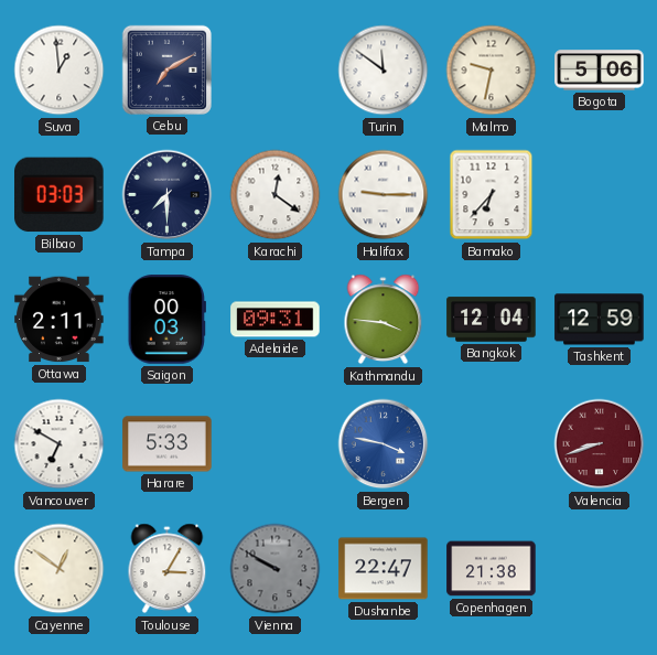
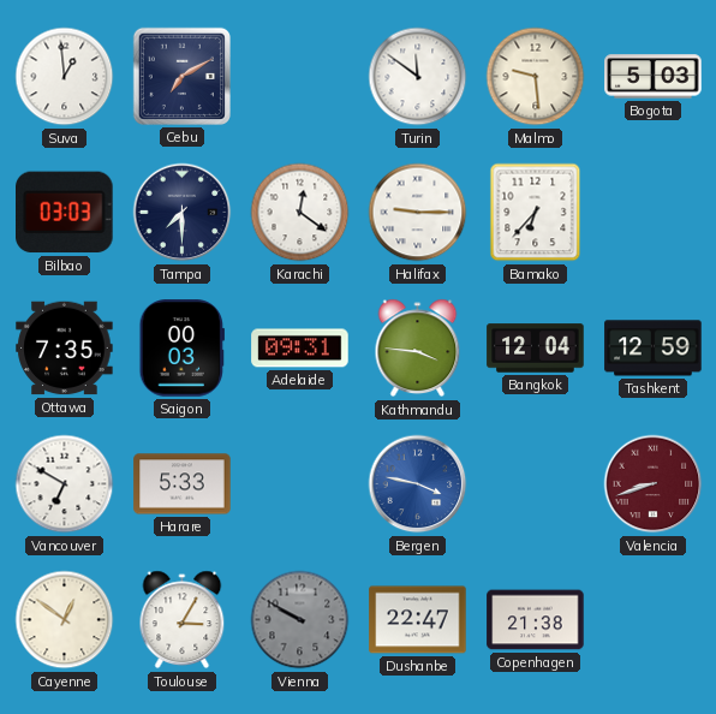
Malmo: 9:32 -> 9:29
Bogota: 5:06 -> 5:03
Ottawa: 2:11 -> 7:35
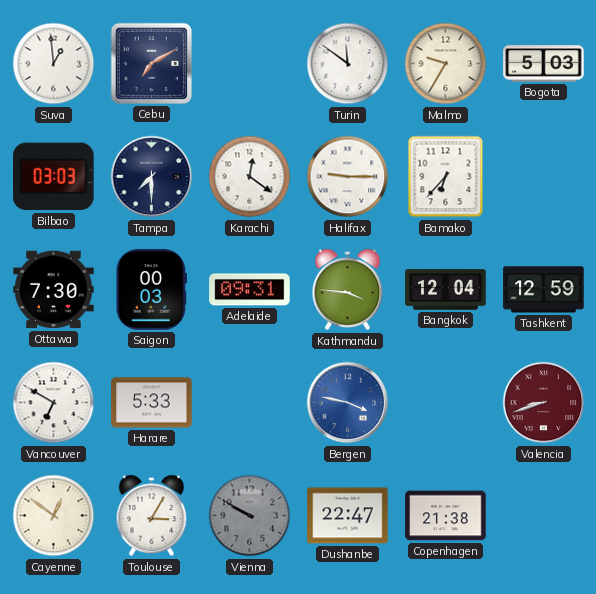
Malmo: 9:29 -> 9:35
Ottawa: 7:35 -> 7:30
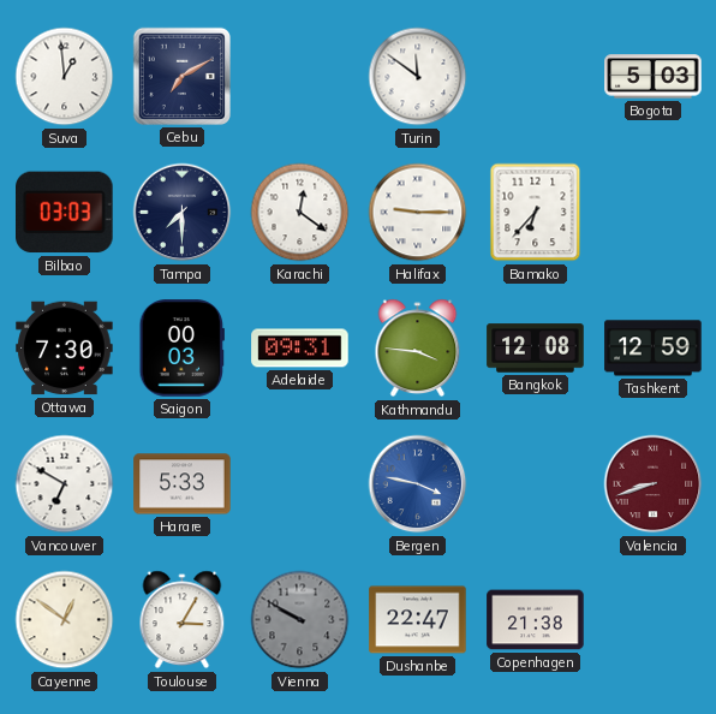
Malmo: 9:35 -> none
Bangkok: 12:04 -> 12:08
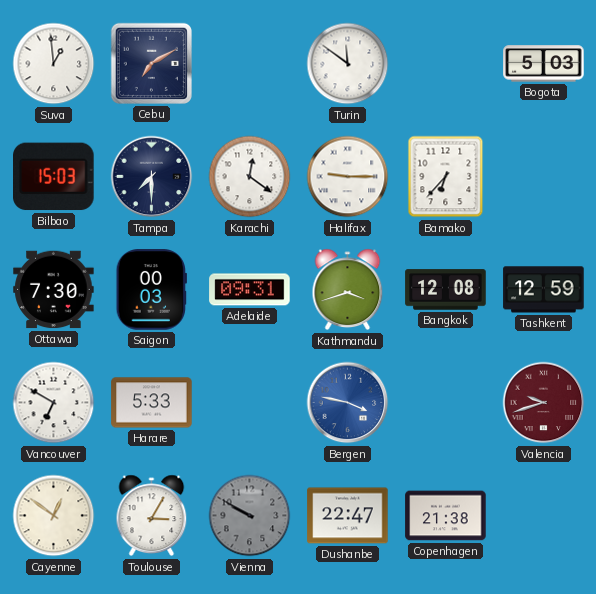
Bilbao: 03:03 -> 15:03
Kathmandu: 3:46 -> 3:42
Valencia: 8:42 -> 9:42
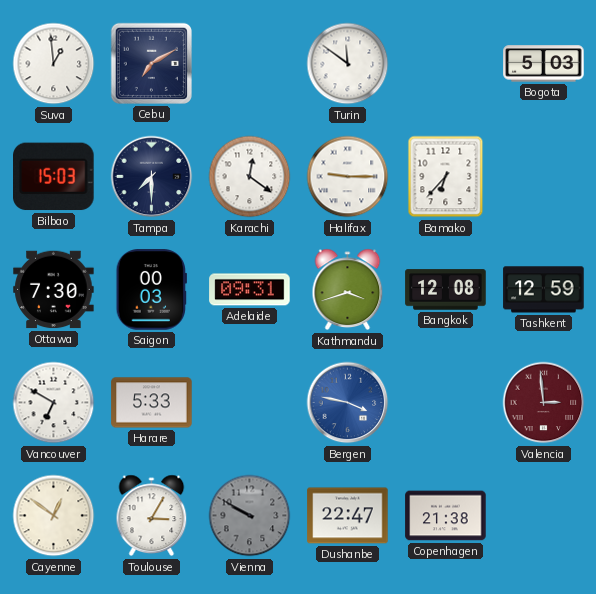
Valencia: 9:42 -> 2:59
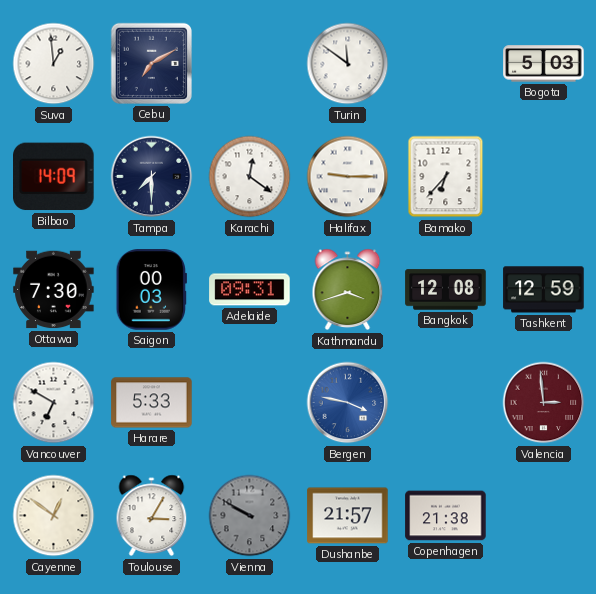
Bilbao: 15:03 -> 14:09
Dushanbe: 22:47 -> 21:57
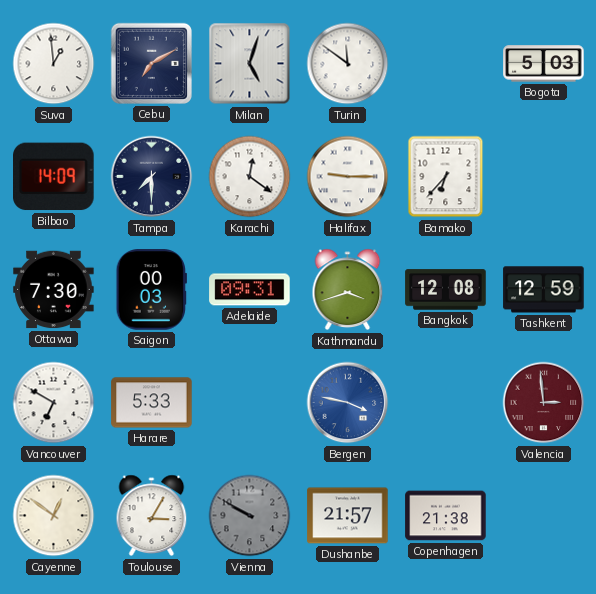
Milan: none -> 5:03
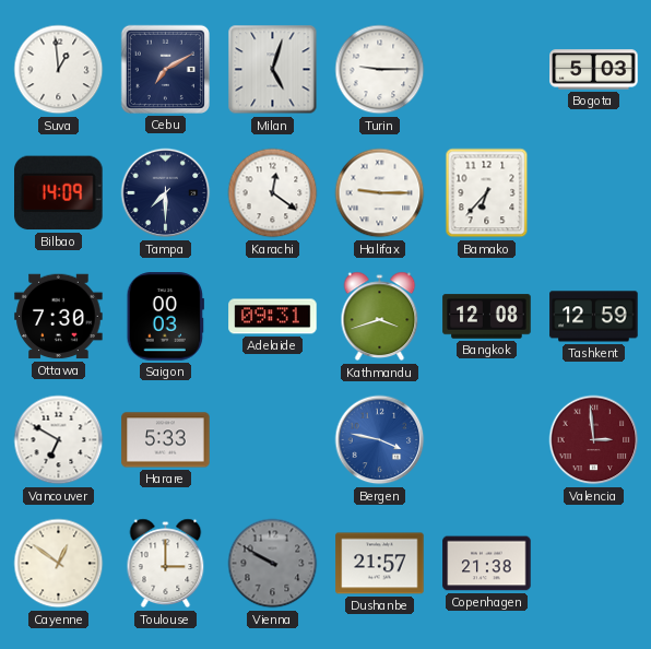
Turin: 11:51 -> 9:15
Toulouse: 3:05 -> 3:00
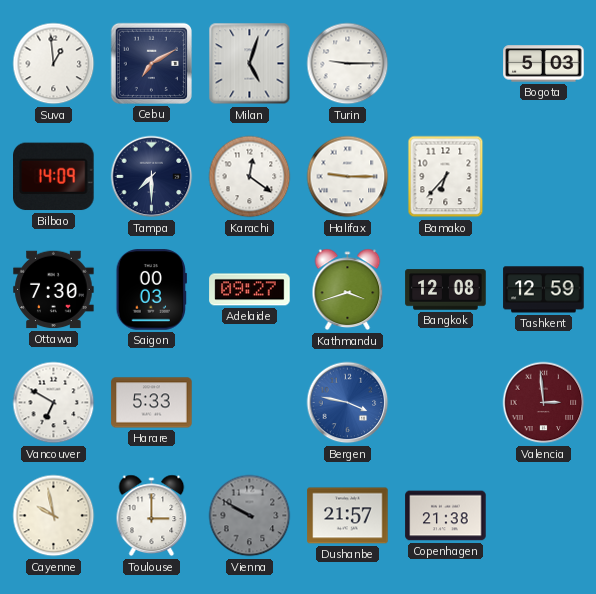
Adelaide: 09:31 -> 09:27
Cayenne: 12:51 -> 9:58
